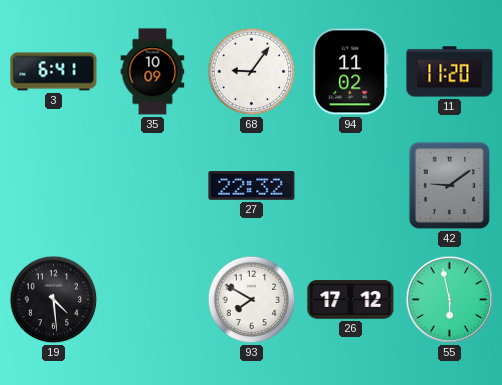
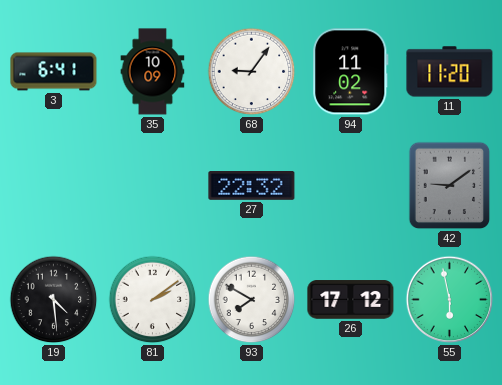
81: none -> 2:09
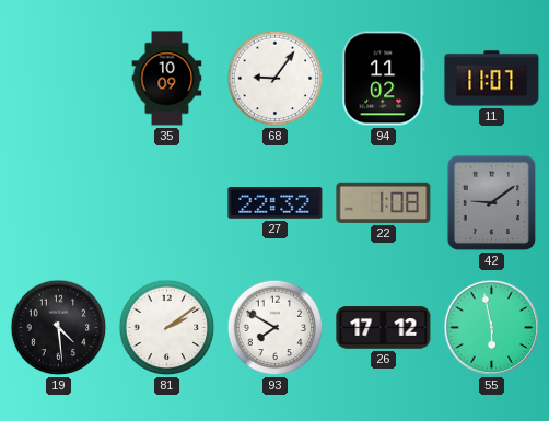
3: 6:41 -> none
11: 11:20 -> 11:07
22: none -> 1:08
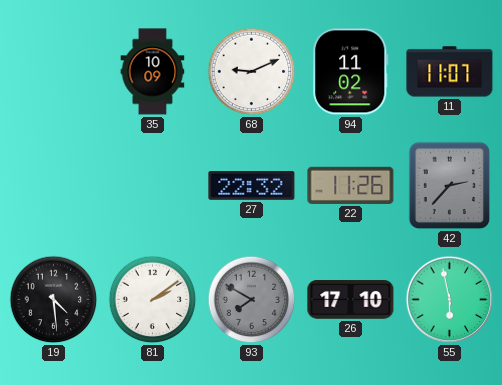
68: 9:06 -> 9:11
22: 1:08 -> 11:26
42: 9:09 -> 2:37
93 dial: white -> grey
26: 17:12 -> 17:10
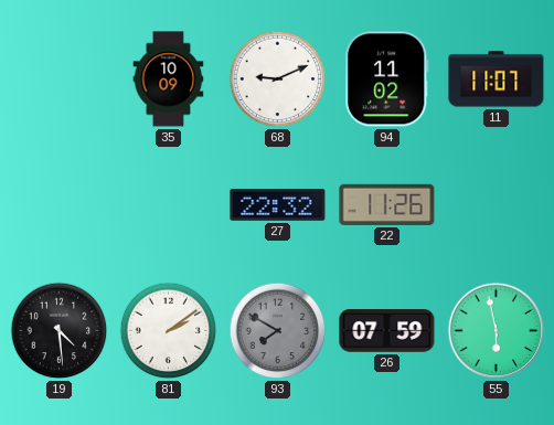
42: 2:37 -> none
26: 17:10 -> 07:59
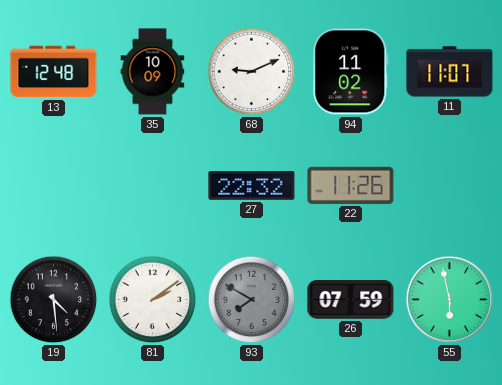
13: none -> 12:48
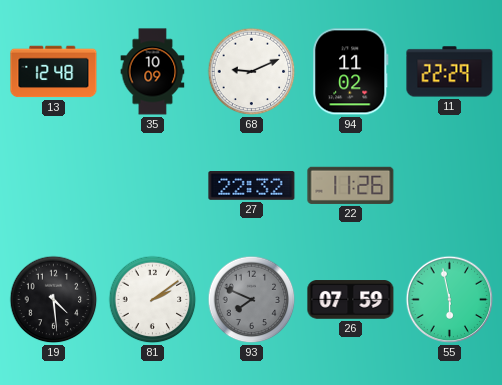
11: 11:07 -> 22:29
93: 7:50 -> 7:49
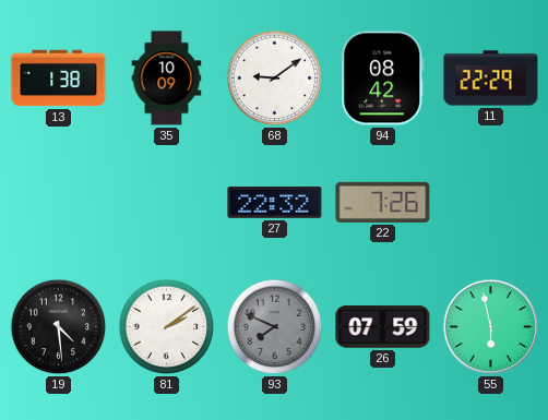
13: 12:48 -> 1:38
68: 9:11 -> 9:09
94: 11:02 -> 08:42
22: 11:26 -> 7:26
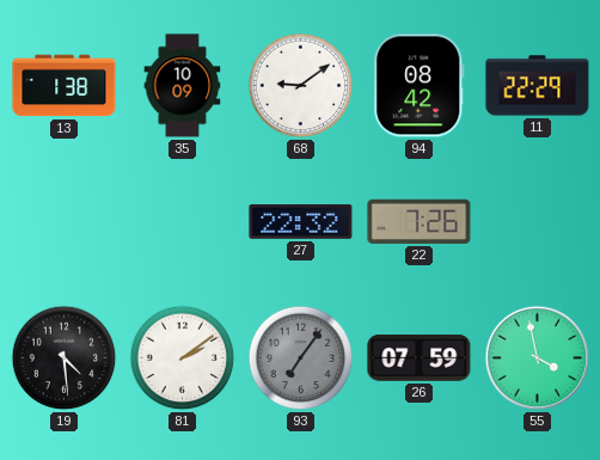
93: 7:49 -> 7:06
55: 5:58 -> 3:58
